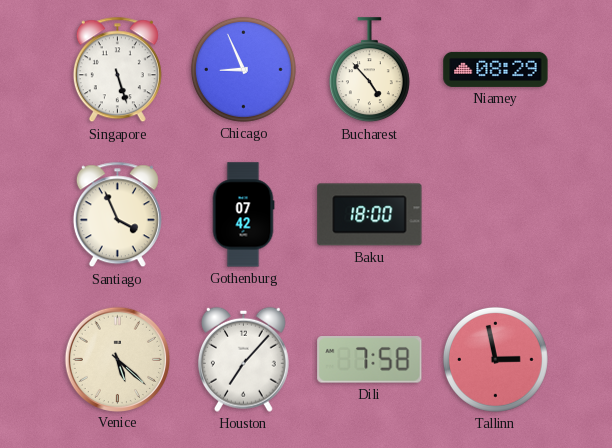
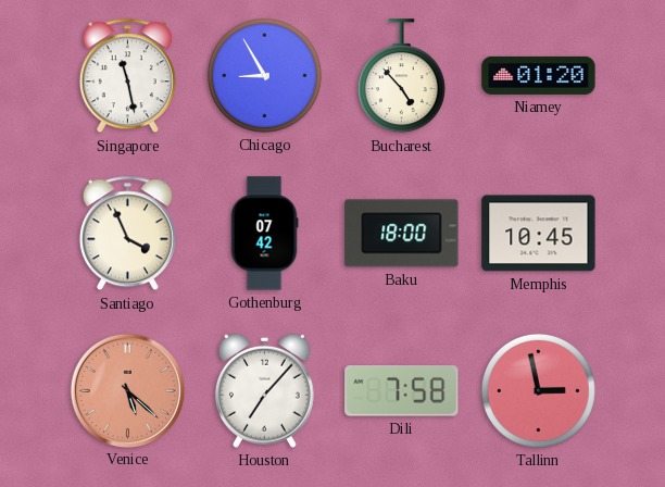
Singapore: 5:27 -> 11:28
Chicago: 8:56 -> 8:55
Niamey: 08:29 -> 01:20
Memphis: none -> 10:45
Venice dial: cream -> salmon
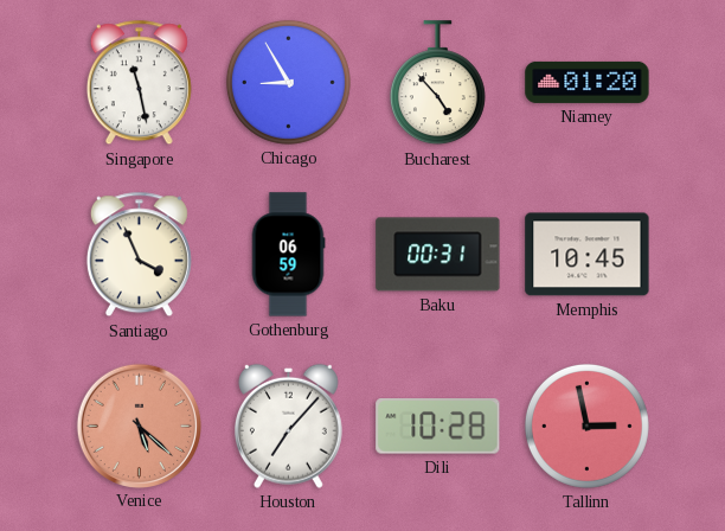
Gothenburg: 07:42 -> 06:59
Baku: 18:00 -> 00:31
Dili: 7:58 -> 10:28
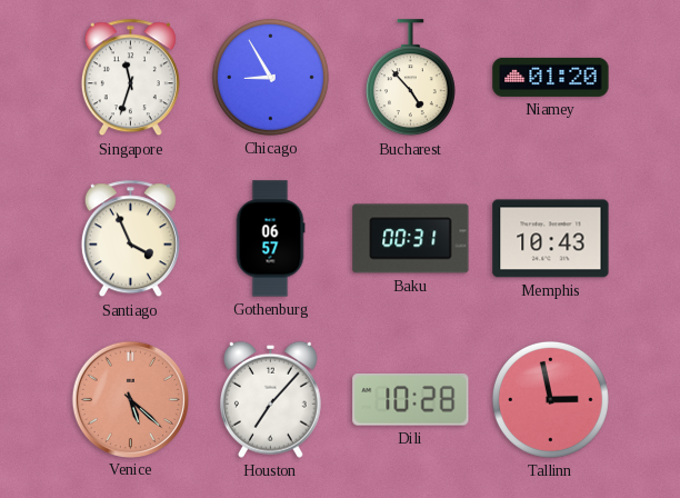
Singapore: 11:28 -> 11:33
Gothenburg: 06:59 -> 06:57
Memphis: 10:45 -> 10:43
